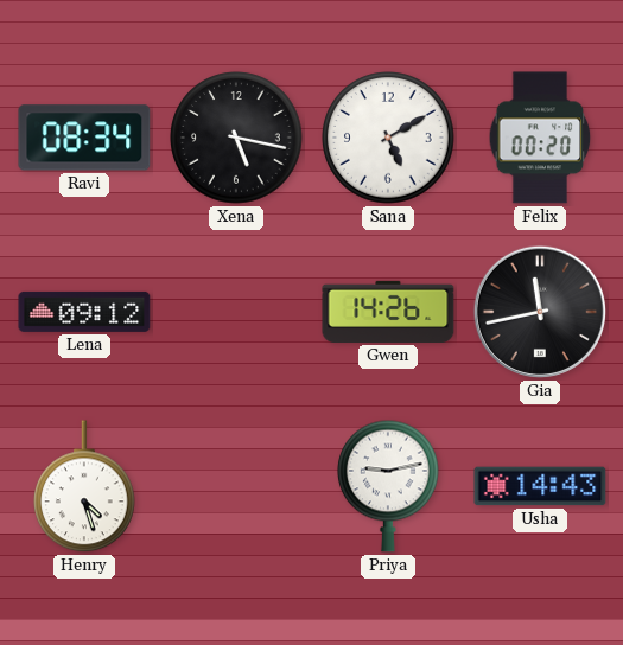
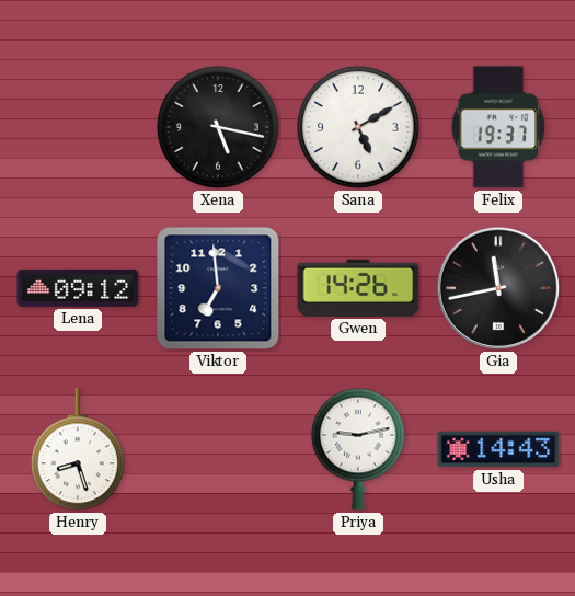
Ravi: 08:34 -> none
Felix: 00:20 -> 19:37
Viktor: none -> 6:59
Henry: 4:27 -> 8:27
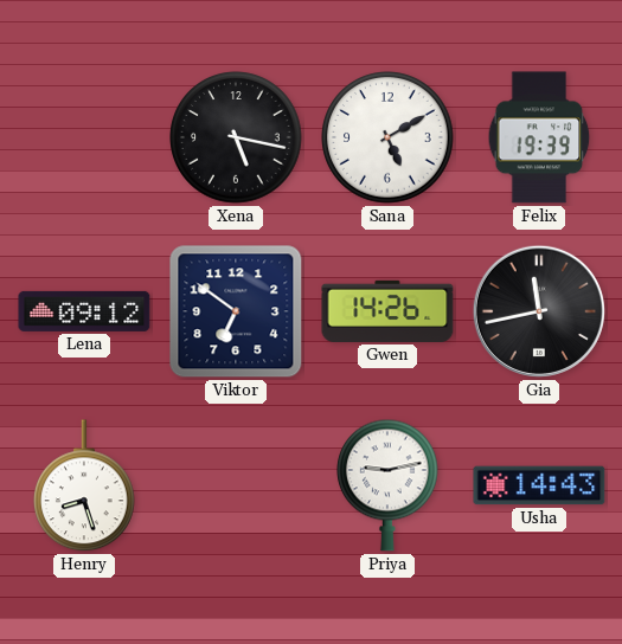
Felix: 19:37 -> 19:39
Viktor: 6:59 -> 6:51
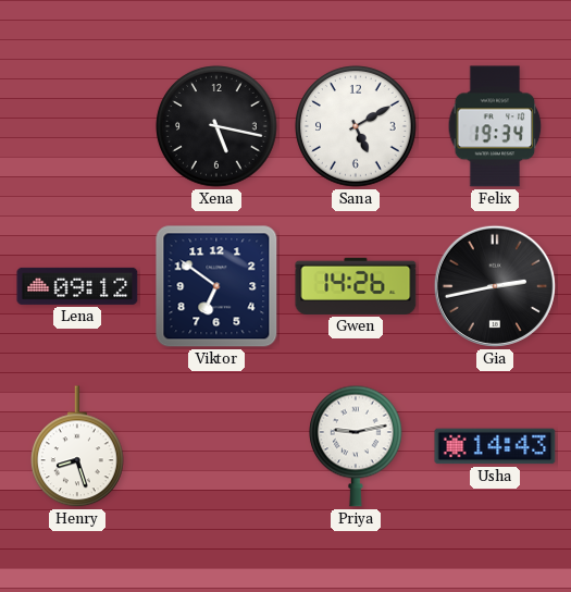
Felix: 19:39 -> 19:34
Gia: 11:43 -> 2:43
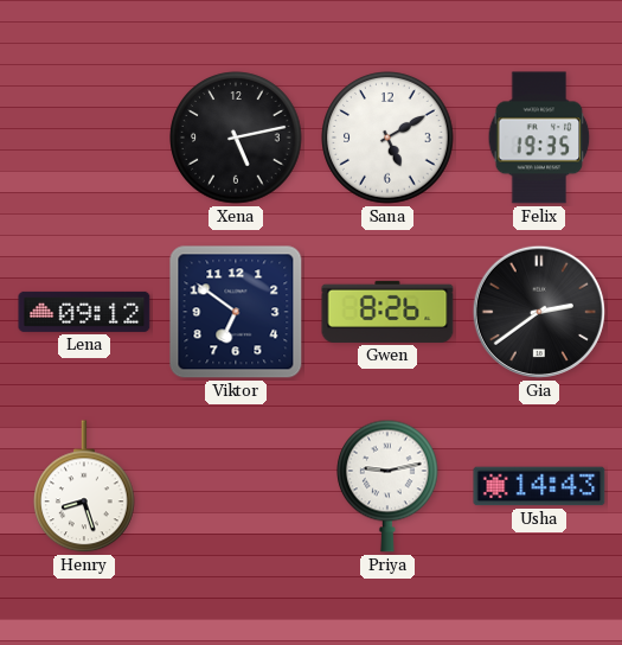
Xena: 5:17 -> 5:13
Felix: 19:34 -> 19:35
Gwen: 14:26 -> 8:26
Gia: 2:43 -> 2:39
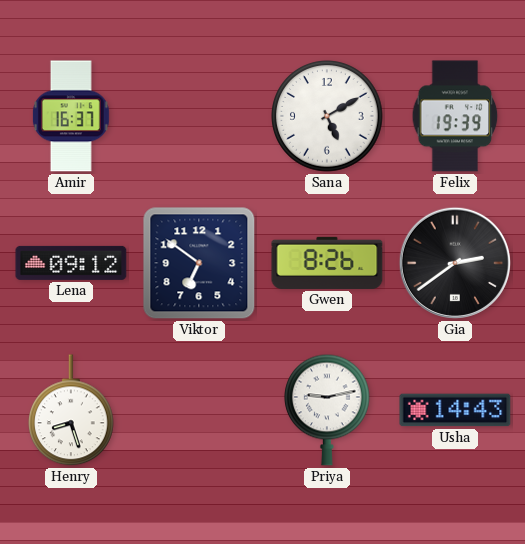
Amir: none -> 16:37
Xena: 5:13 -> none
Felix: 19:35 -> 19:39
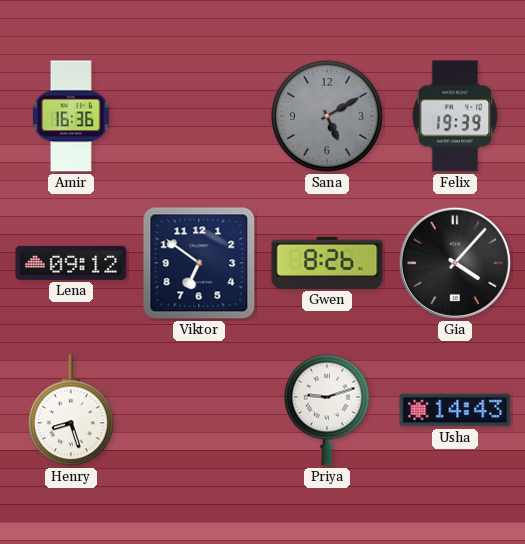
Amir: 16:37 -> 16:36
Sana dial: white -> grey
Gia: 2:39 -> 4:07
Priya: 9:13 -> 9:12
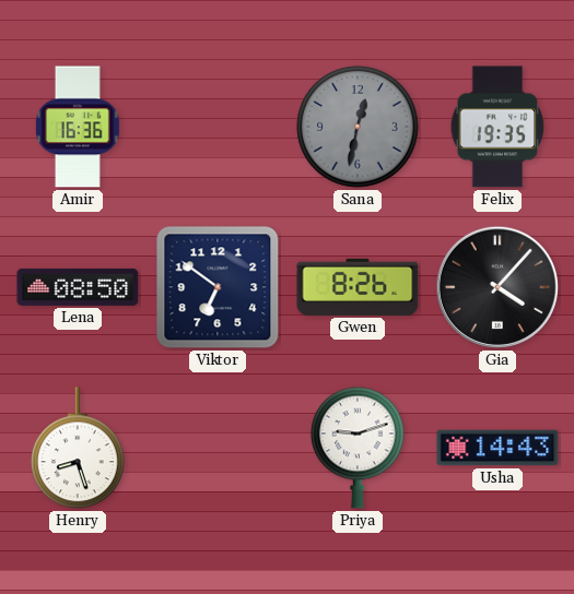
Sana: 5:10 -> 12:32
Felix: 19:39 -> 19:35
Lena: 09:12 -> 08:50
